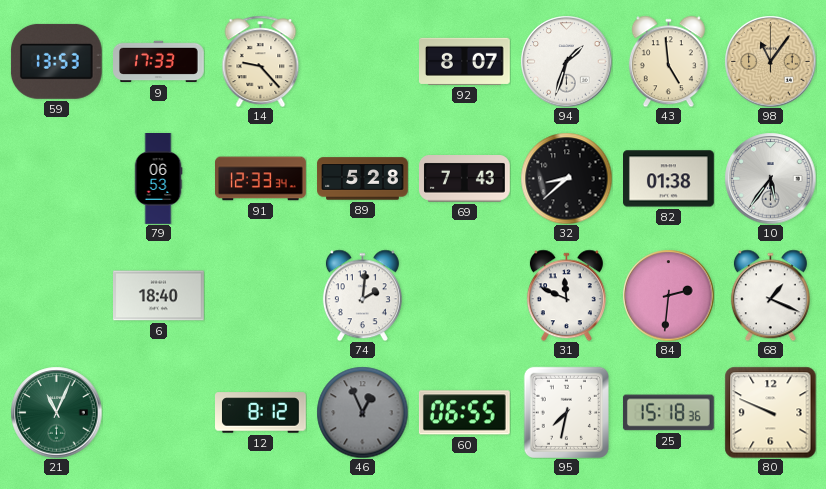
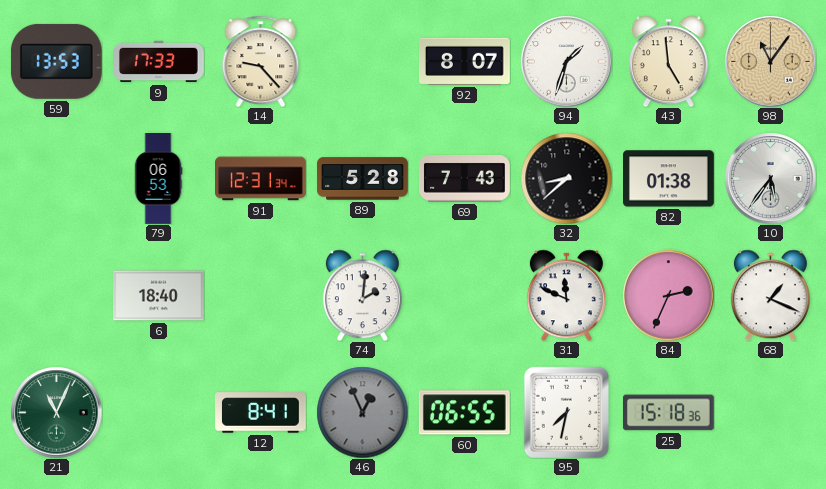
91: 12:33 -> 12:31
84: 2:31 -> 2:34
12: 8:12 -> 8:41
80: 9:49 -> none
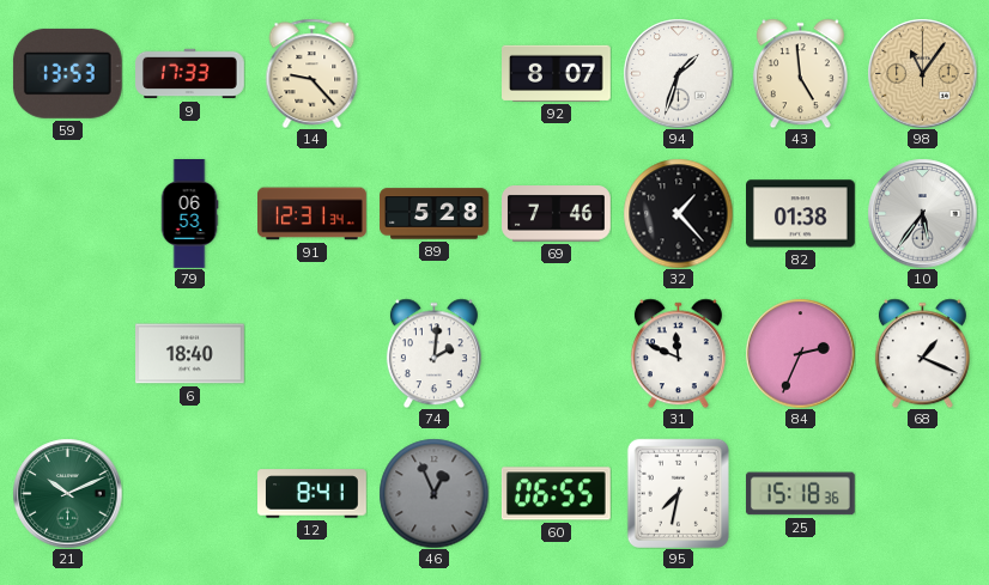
69: 7:43 -> 7:46
32: 8:38 -> 1:23
21: 11:04 -> 10:11
